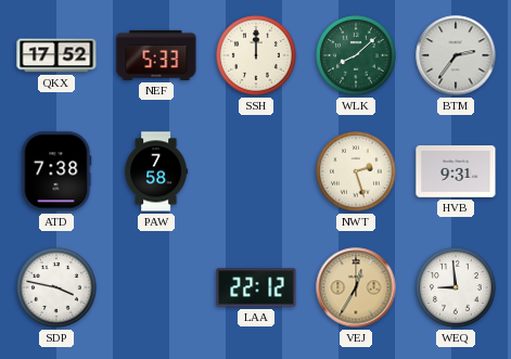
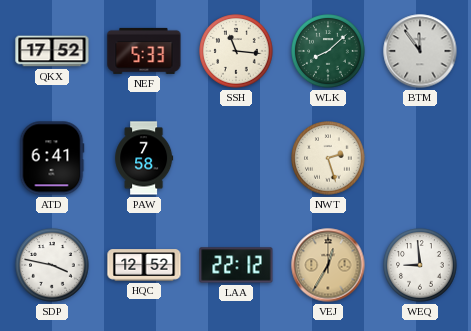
SSH: 12:00 -> 11:16
BTM: 2:36 -> 11:54
ATD: 7:38 -> 6:41
HVB: 9:31 -> none
HQC: none -> 12:52
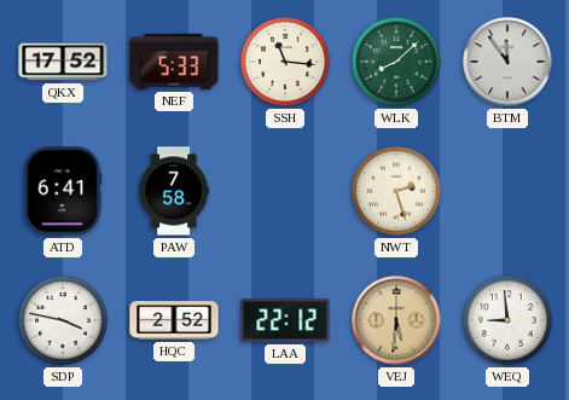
HQC: 12:52 -> 2:52
VEJ: 12:35 -> 5:31
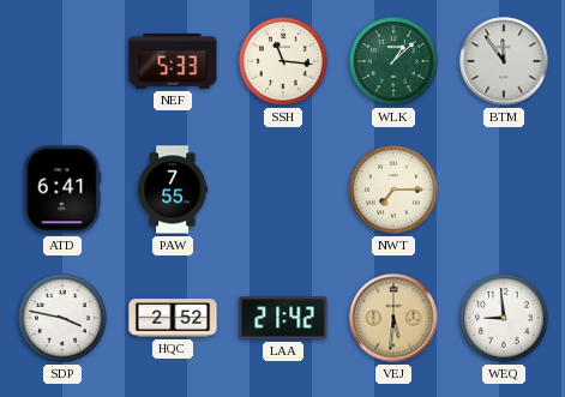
QKX: 17:52 -> none
WLK: 8:08 -> 1:08
PAW: 7:58 -> 7:55
NWT: 2:27 -> 7:15
LAA: 22:12 -> 21:42
